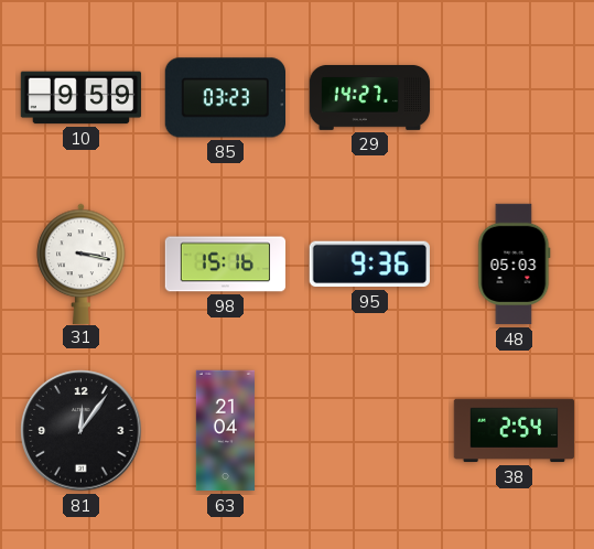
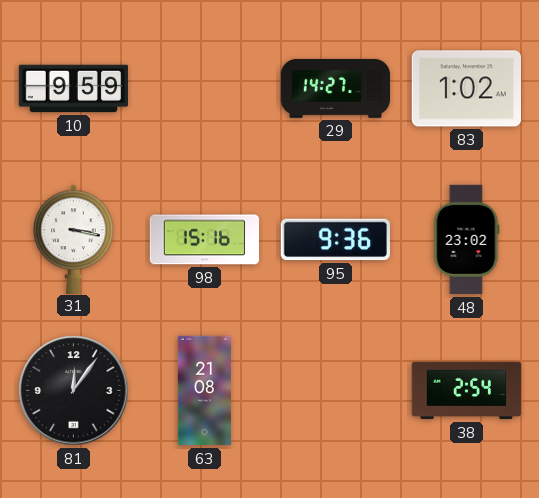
85: 03:23 -> none
83: none -> 1:02
48: 05:03 -> 23:02
63: 21:04 -> 21:08
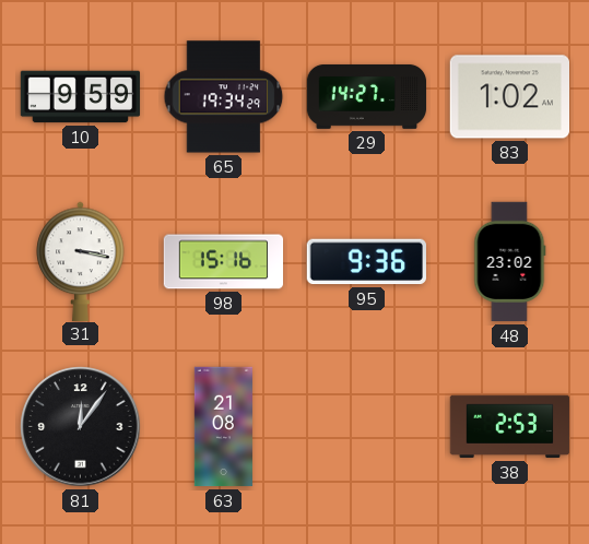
65: none -> 19:34
38: 2:54 -> 2:53
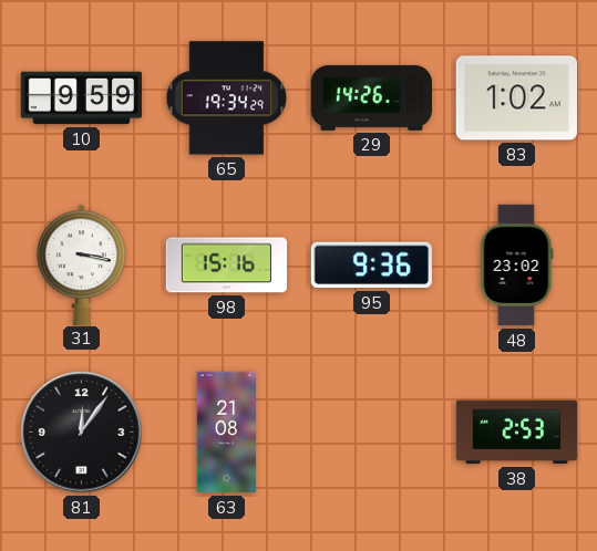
29: 14:27 -> 14:26
